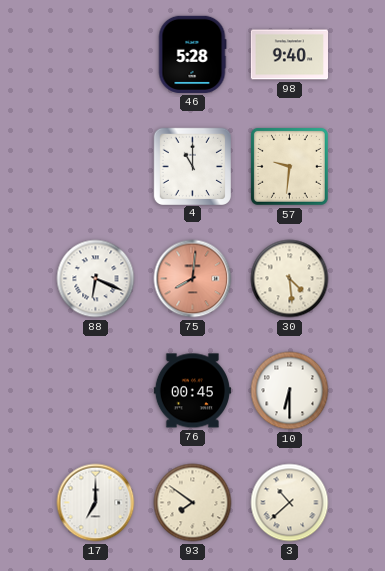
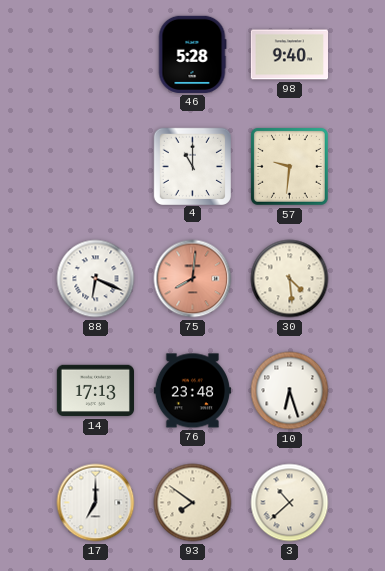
14: none -> 17:13
76: 00:45 -> 23:48
10: 6:30 -> 6:27
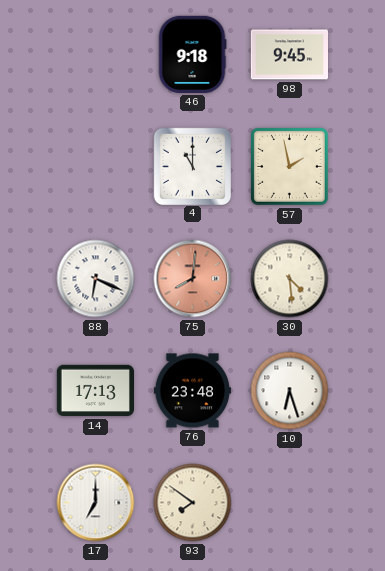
46: 5:28 -> 9:18
98: 9:40 -> 9:45
57: 9:31 -> 1:58
3: 10:38 -> none
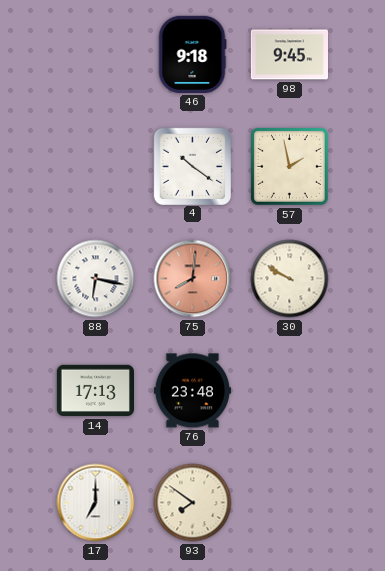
4: 11:00 -> 10:21
88: 6:19 -> 6:17
30: 4:29 -> 9:50
10: 6:27 -> none
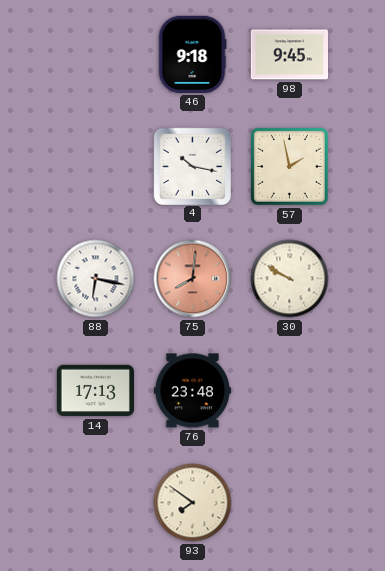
4: 10:21 -> 10:17
17: 7:00 -> none
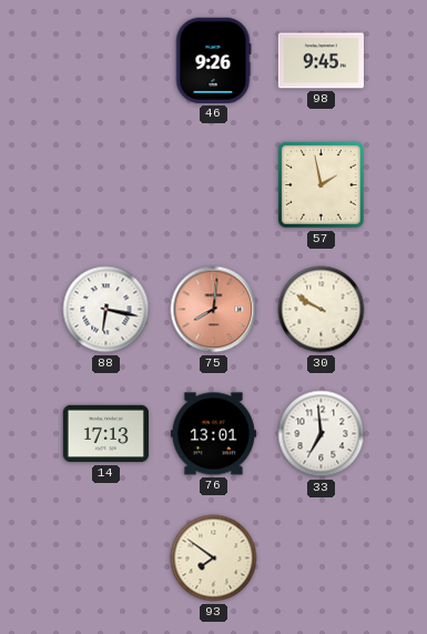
46: 9:18 -> 9:26
4: 10:17 -> none
76: 23:48 -> 13:01
33: none -> 6:59
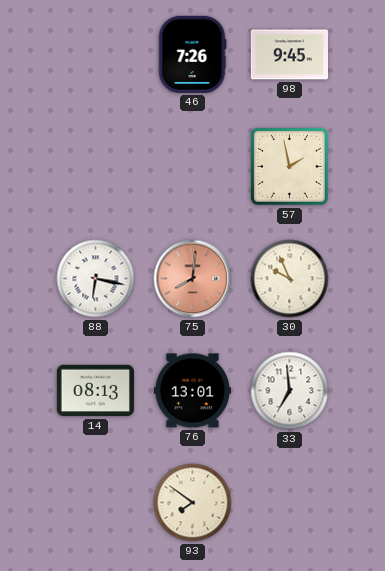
46: 9:26 -> 7:26
30: 9:50 -> 9:56
14: 17:13 -> 08:13
